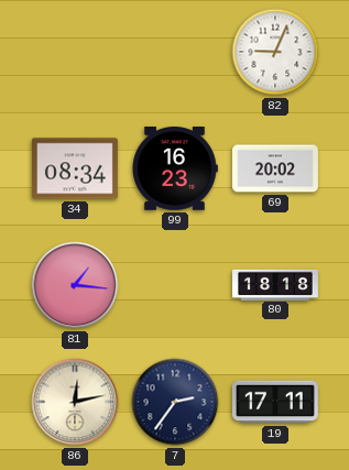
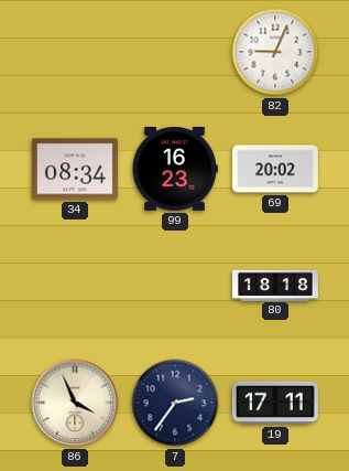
81: 1:16 -> none
86: 12:13 -> 3:56
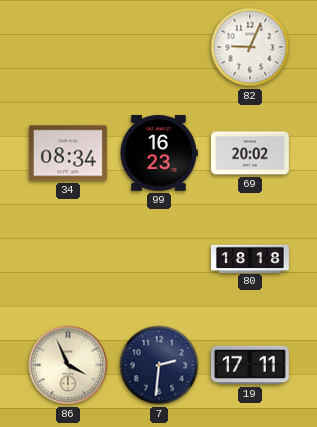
7: 2:36 -> 2:31
